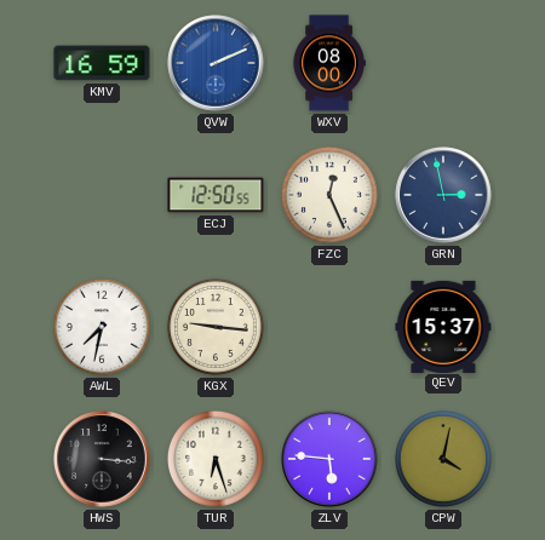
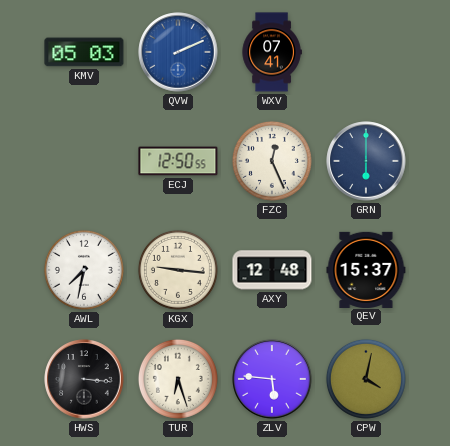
KMV: 16:59 -> 05:03
WXV: 08:00 -> 07:41
GRN: 2:58 -> 6:00
AXY: none -> 12:48
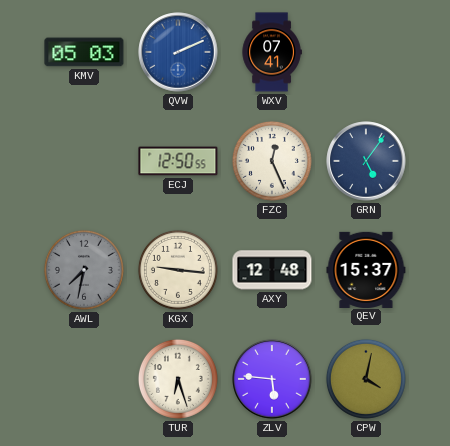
GRN: 6:00 -> 5:06
AWL dial: white -> grey
HWS: 3:16 -> none
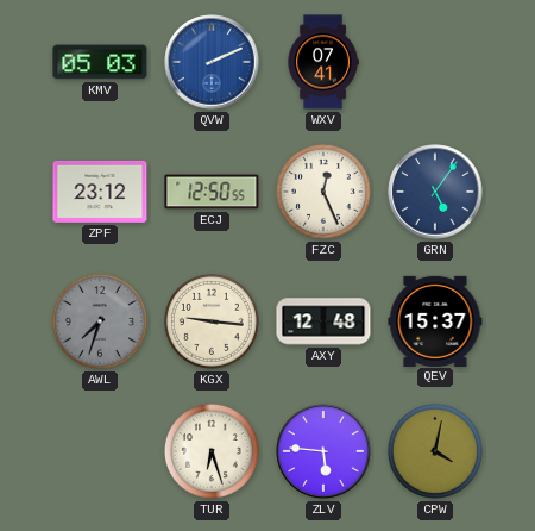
ZPF: none -> 23:12
AWL: 7:32 -> 7:33
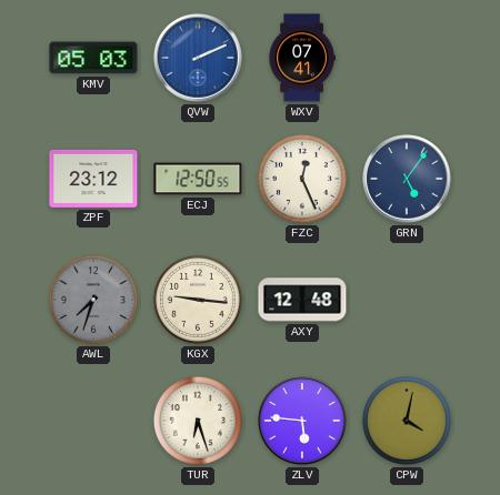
QEV: 15:37 -> none
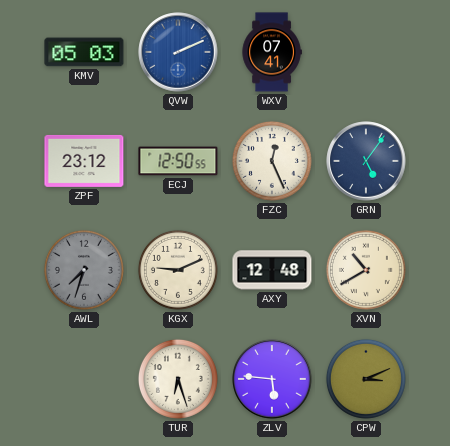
KGX: 9:16 -> 9:11
XVN: none -> 10:40
CPW: 4:02 -> 3:11
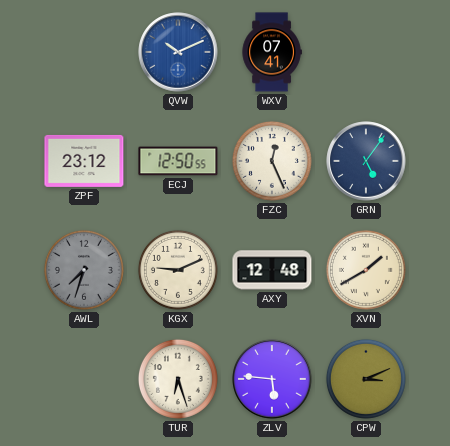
KMV: 05:03 -> none
QVW: 2:11 -> 10:11
XVN: 10:40 -> 1:40
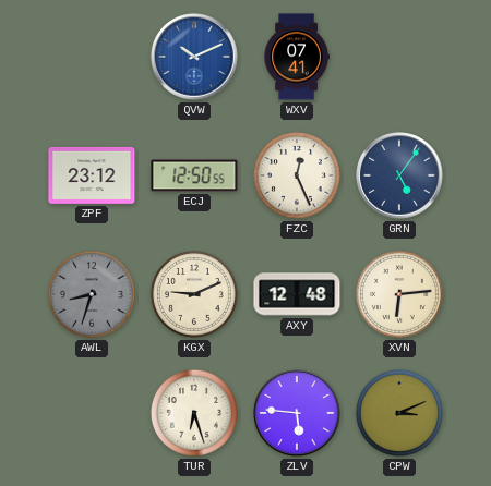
AWL: 7:33 -> 8:33
XVN: 1:40 -> 6:14
